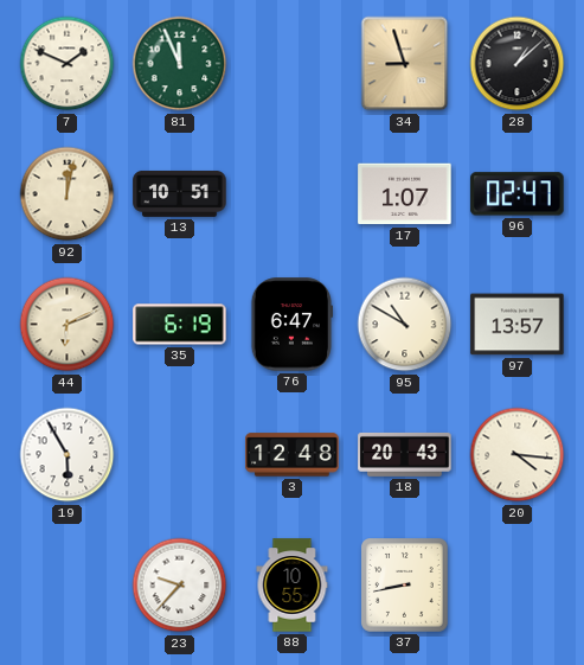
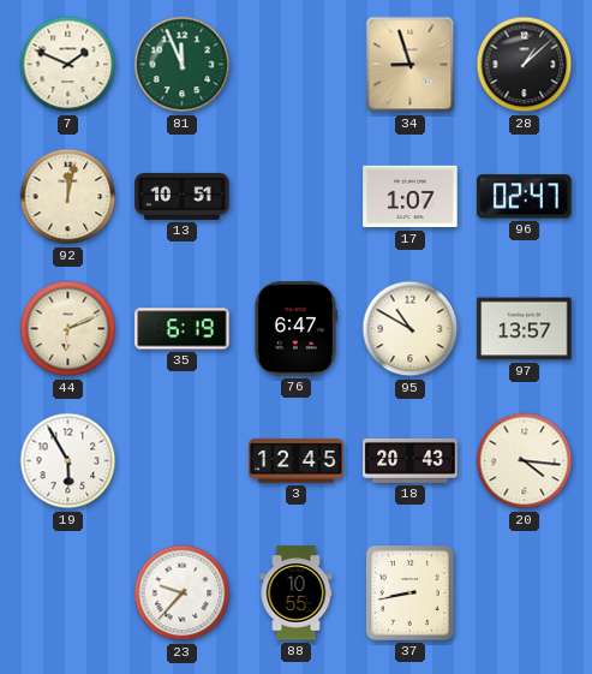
3: 12:48 -> 12:45
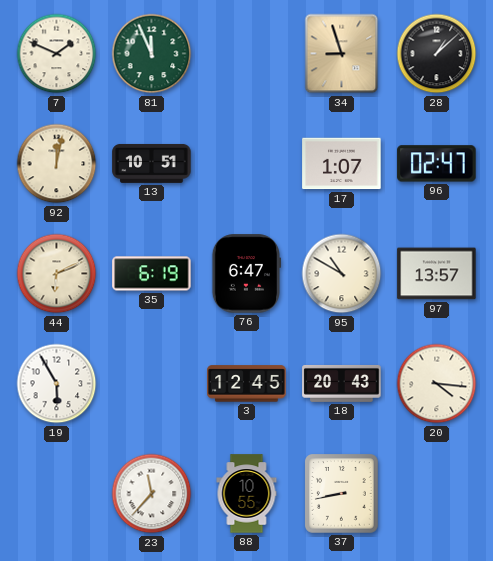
23: 9:37 -> 11:37
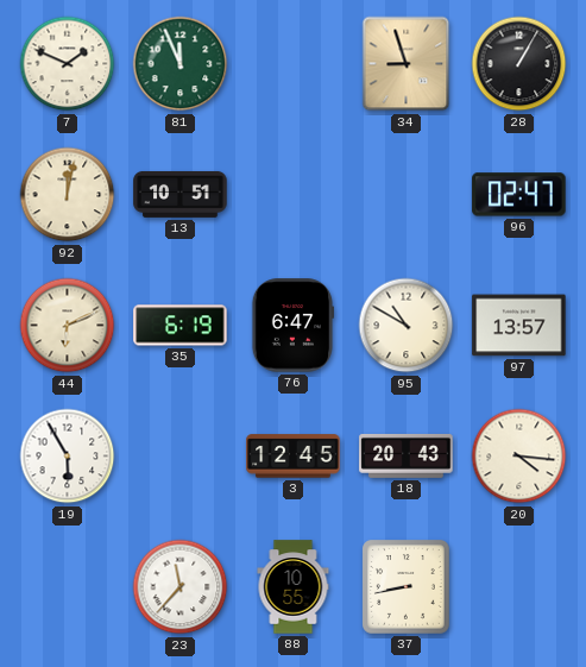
28: 1:08 -> 1:05
17: 1:07 -> none
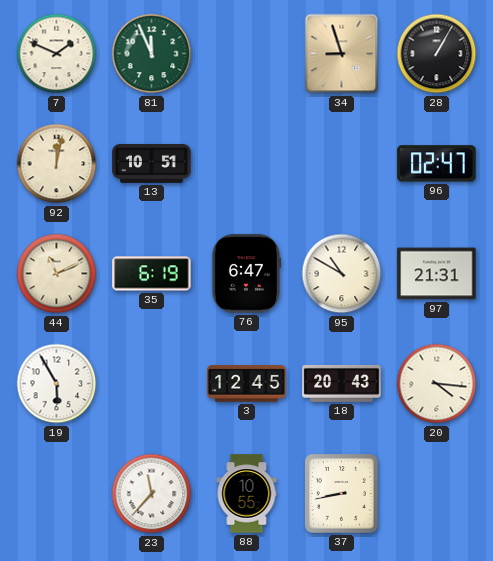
44: 6:11 -> 11:11
97: 13:57 -> 21:31
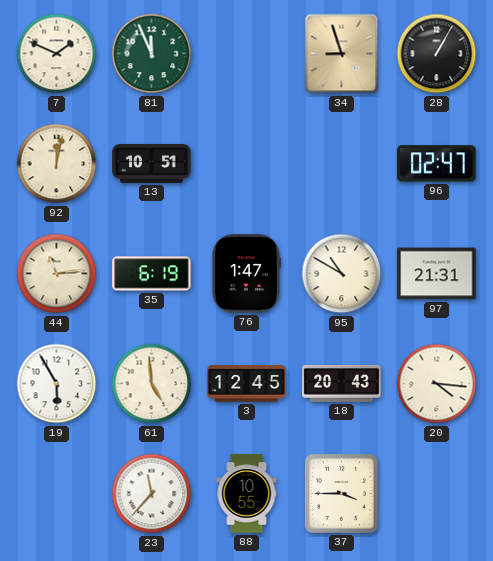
44: 11:11 -> 11:14
76: 6:47 -> 1:47
61: none -> 4:59
37: 8:43 -> 3:45
